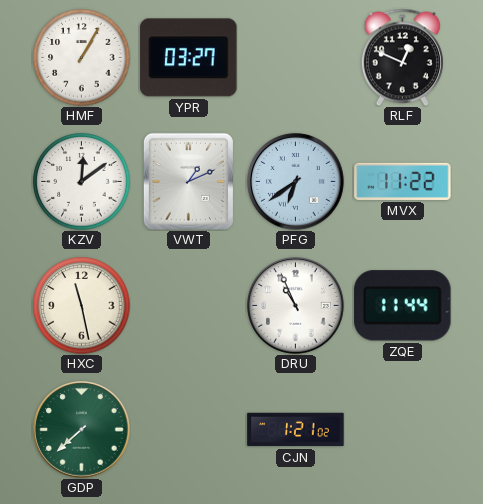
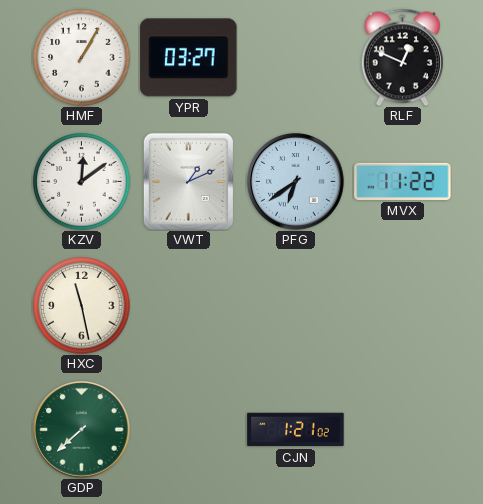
DRU: 10:56 -> none
ZQE: 11:44 -> none
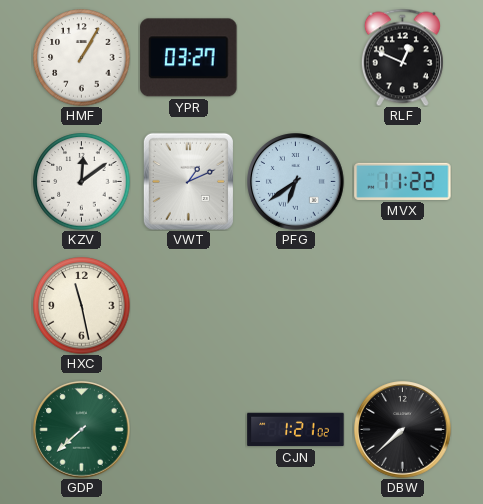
DBW: none -> 7:38
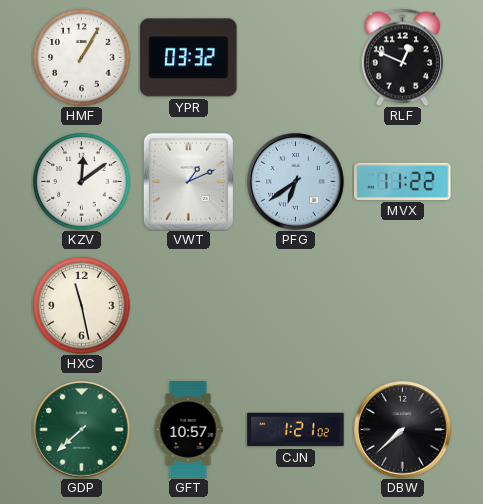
YPR: 03:27 -> 03:32
GFT: none -> 10:57
